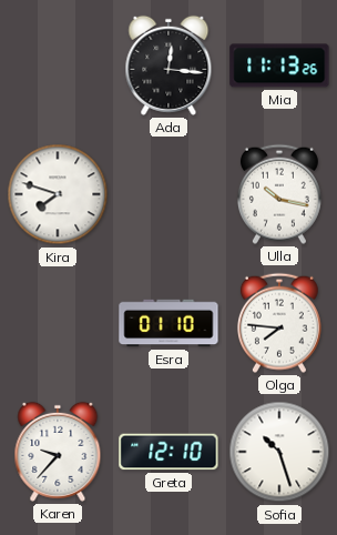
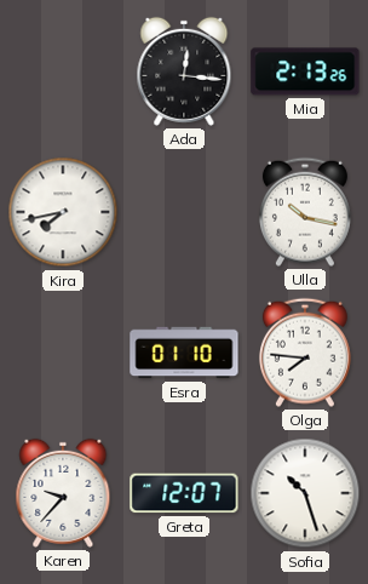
Mia: 11:13 -> 2:13
Kira: 7:48 -> 7:43
Greta: 12:10 -> 12:07
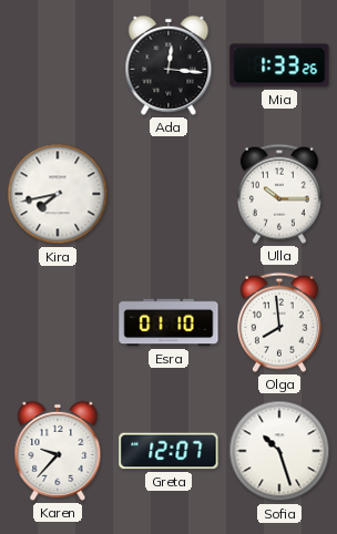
Mia: 2:13 -> 1:33
Ulla: 10:17 -> 10:15
Olga: 7:46 -> 7:59
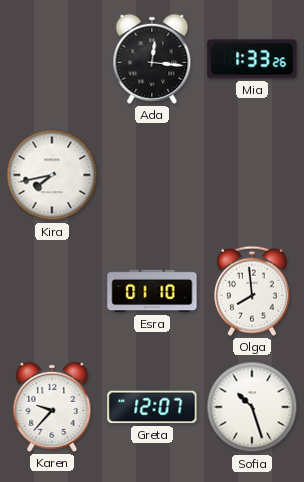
Ulla: 10:15 -> none
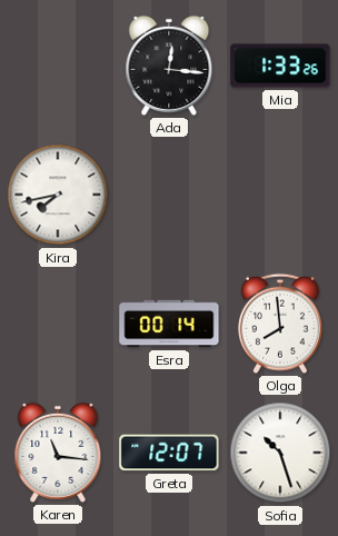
Esra: 01:10 -> 00:14
Karen: 9:37 -> 11:16
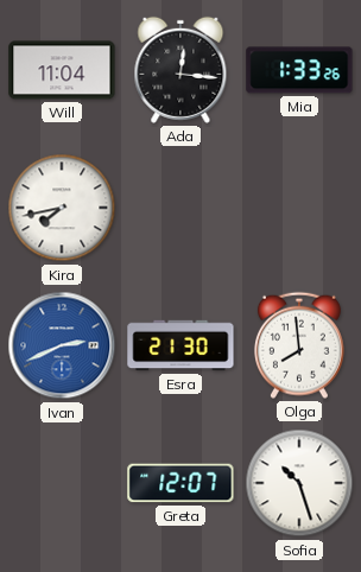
Will: none -> 11:04
Ivan: none -> 2:41
Esra: 00:14 -> 21:30
Karen: 11:16 -> none
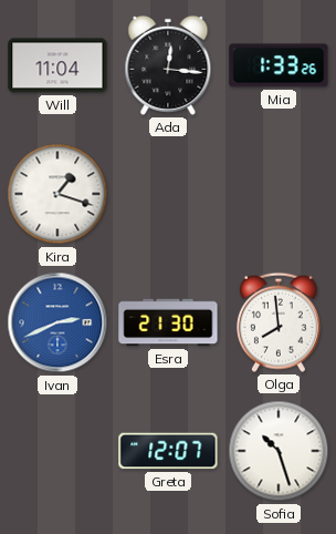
Kira: 7:43 -> 1:18
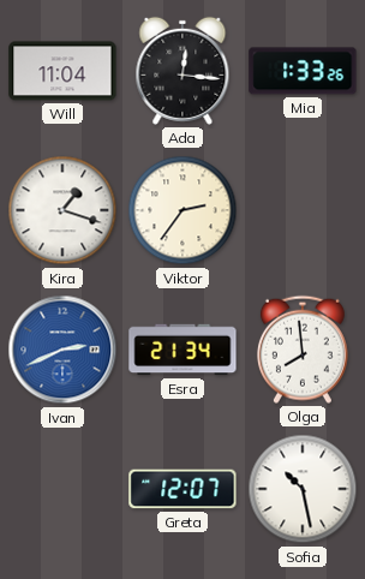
Viktor: none -> 2:36
Esra: 21:30 -> 21:34
Sofia: 10:27 -> 10:28
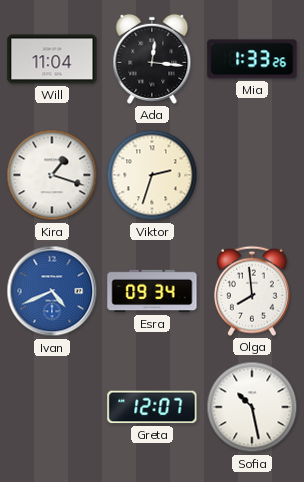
Viktor: 2:36 -> 2:33
Ivan: 2:41 -> 4:41
Esra: 21:34 -> 09:34
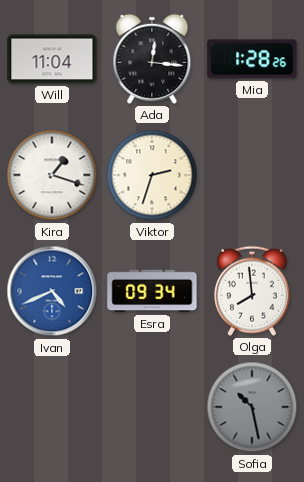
Mia: 1:33 -> 1:28
Greta: 12:07 -> none
Sofia dial: white -> grey
